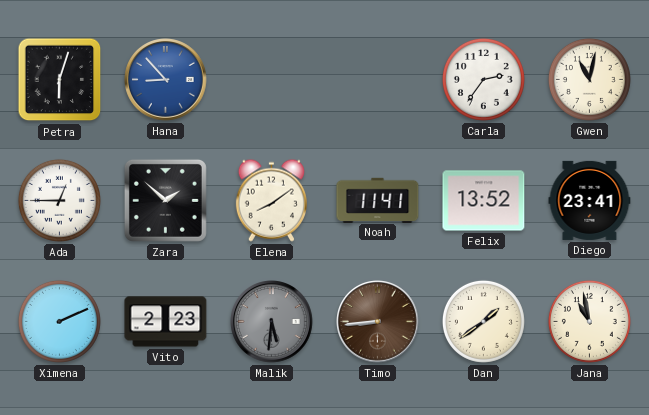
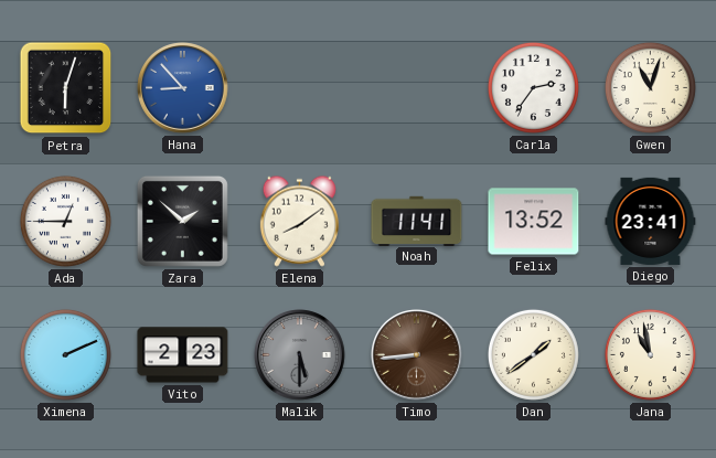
Gwen: 11:02 -> 11:03
Malik: 5:31 -> 5:30
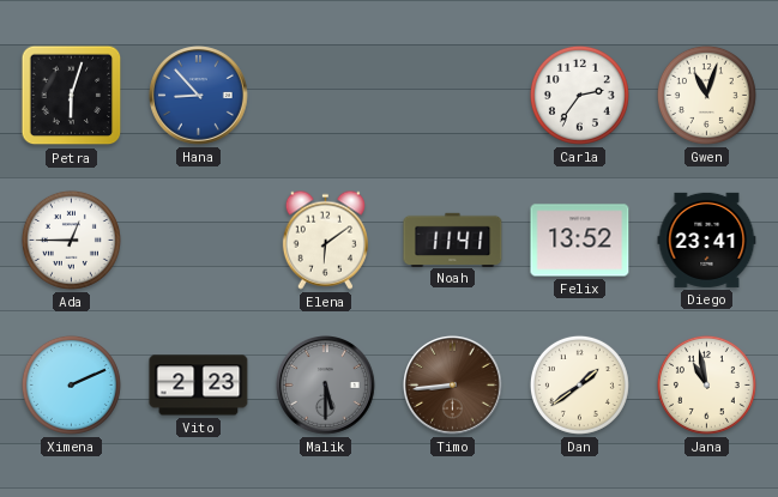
Zara: 1:52 -> none
Elena: 8:09 -> 6:09
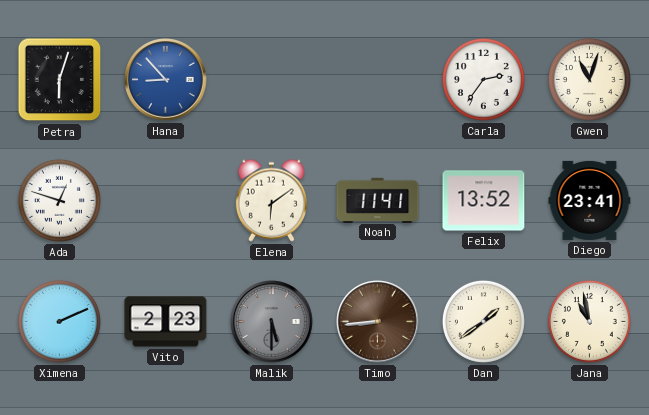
Ada: 12:45 -> 12:48
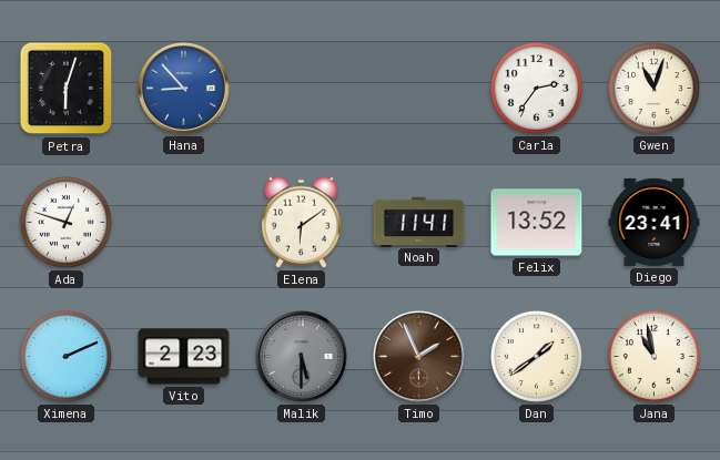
Timo: 8:44 -> 1:56
